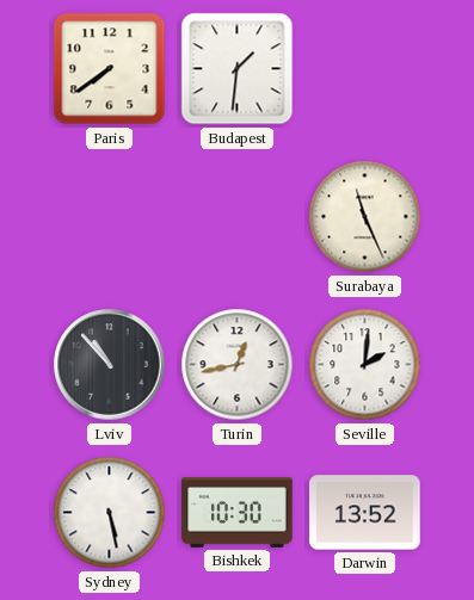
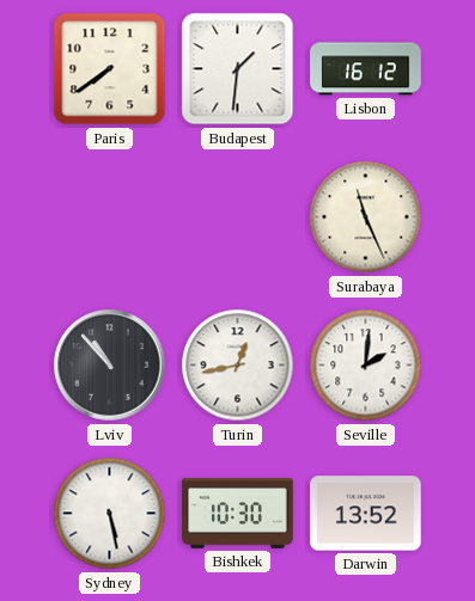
Lisbon: none -> 16:12
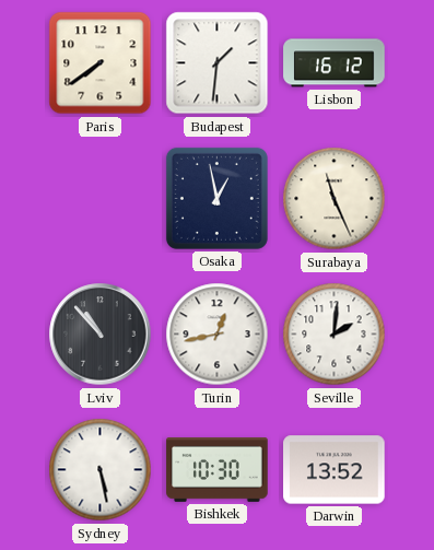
Osaka: none -> 12:58
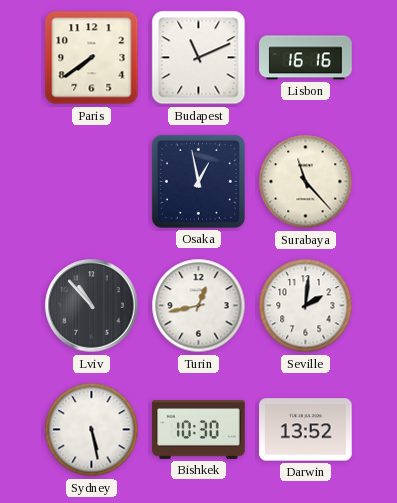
Budapest: 1:31 -> 11:11
Lisbon: 16:12 -> 16:16
Surabaya: 11:26 -> 11:23
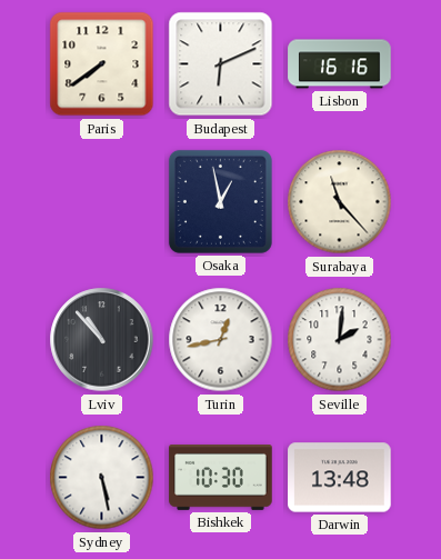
Budapest: 11:11 -> 6:11
Darwin: 13:52 -> 13:48
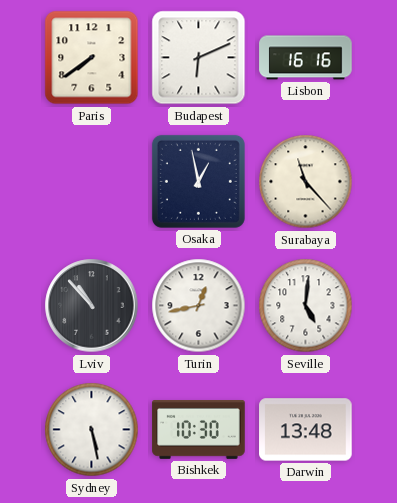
Seville: 2:01 -> 5:01
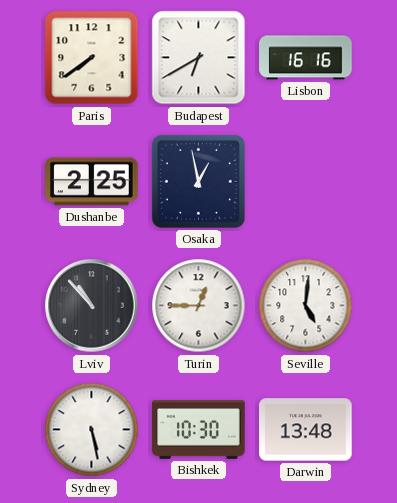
Budapest: 6:11 -> 6:40
Dushanbe: none -> 2:25
Surabaya: 11:23 -> none
Turin: 12:43 -> 12:45
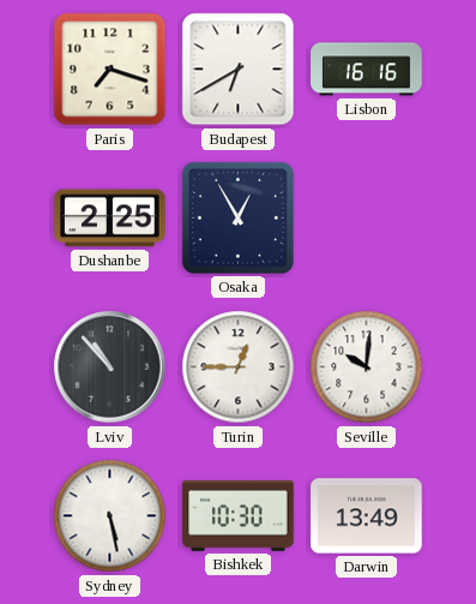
Paris: 7:39 -> 7:18
Osaka: 12:58 -> 12:55
Seville: 5:01 -> 10:01
Darwin: 13:48 -> 13:49
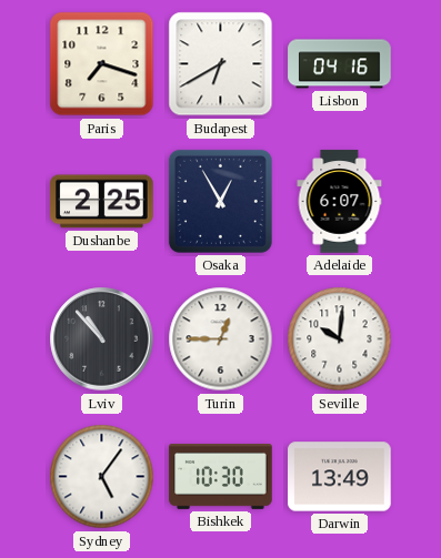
Lisbon: 16:16 -> 04:16
Adelaide: none -> 6:07
Sydney: 5:28 -> 5:06
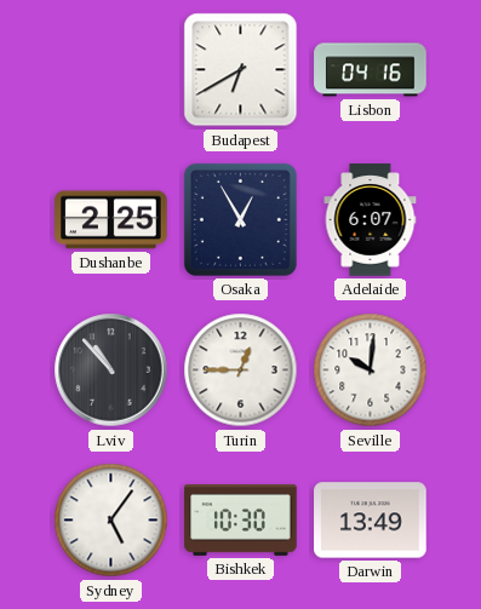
Paris: 7:18 -> none
